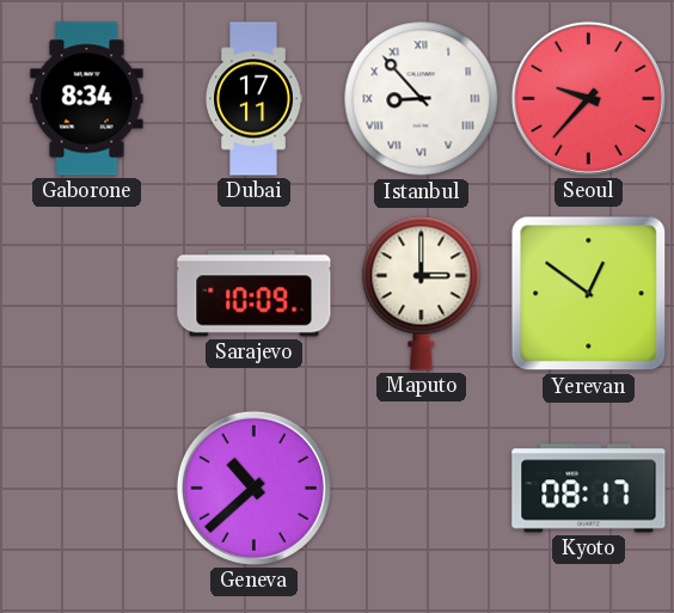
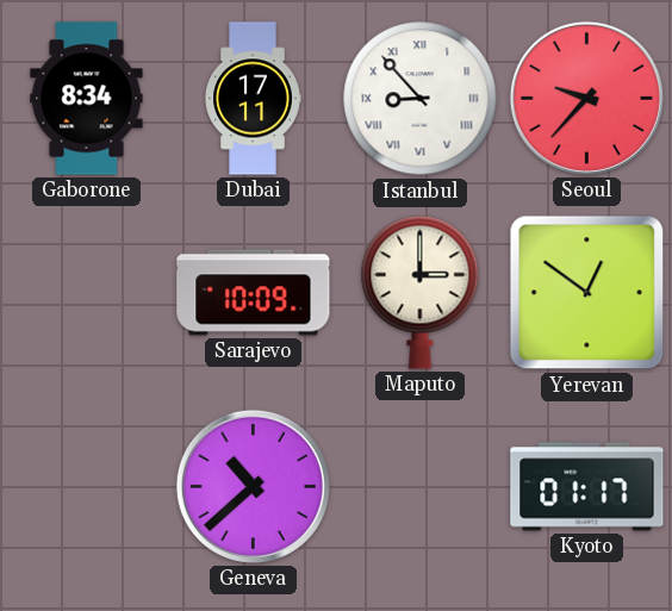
Kyoto: 08:17 -> 01:17
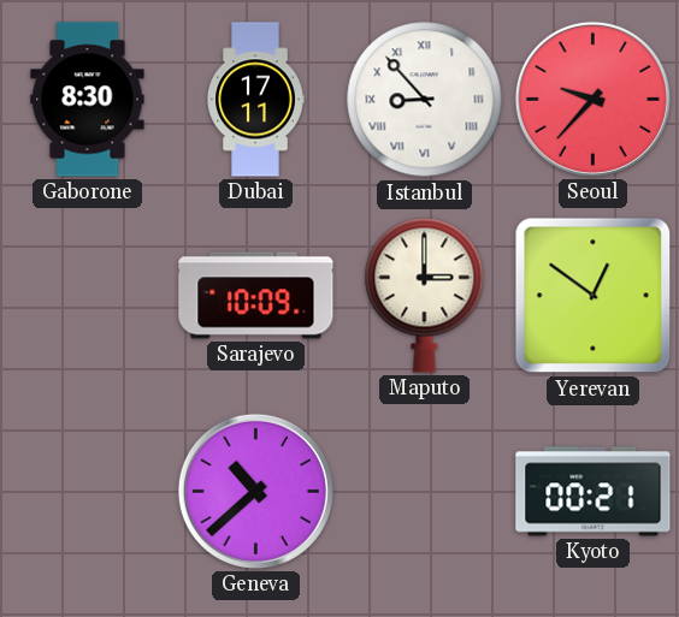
Gaborone: 8:34 -> 8:30
Kyoto: 01:17 -> 00:21
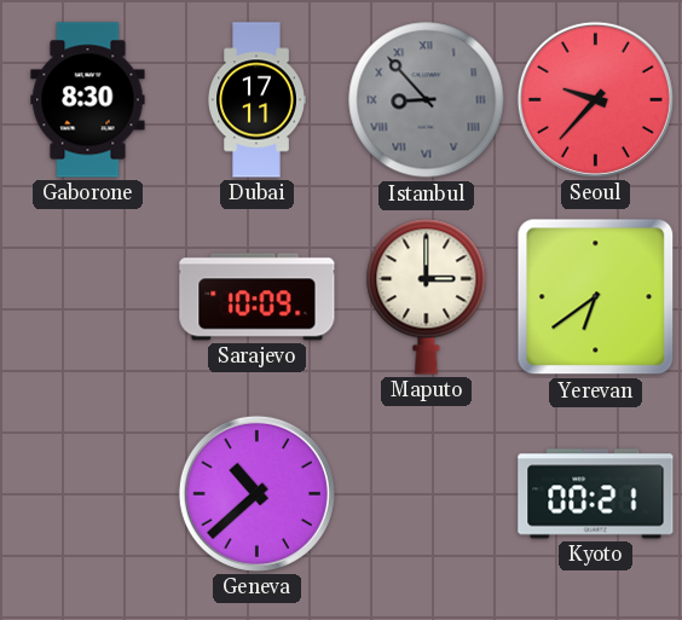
Istanbul dial: white -> grey
Yerevan: 12:51 -> 6:39
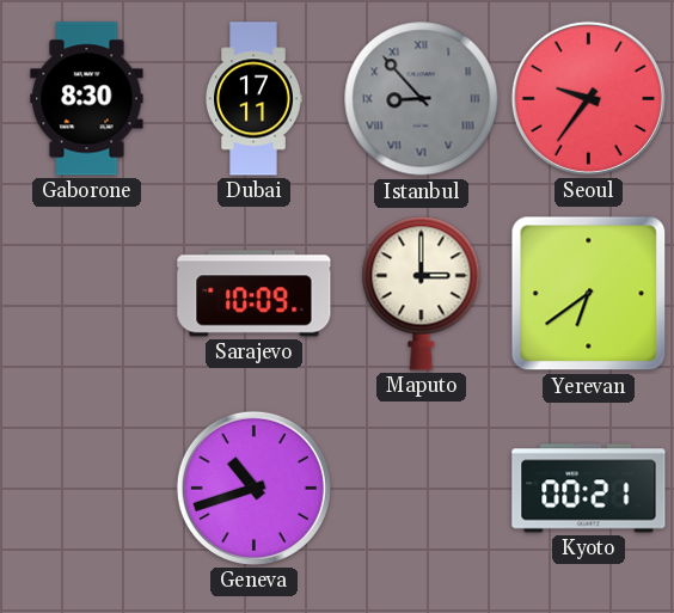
Seoul: 9:37 -> 9:36
Geneva: 10:38 -> 10:42
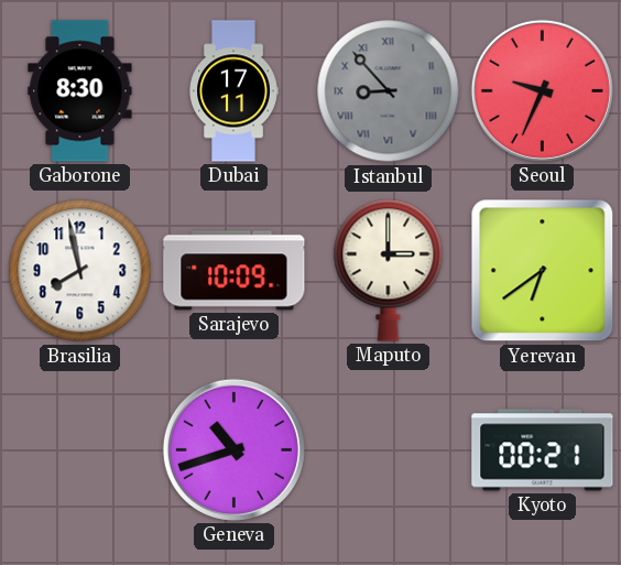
Seoul: 9:36 -> 9:34
Brasilia: none -> 7:58
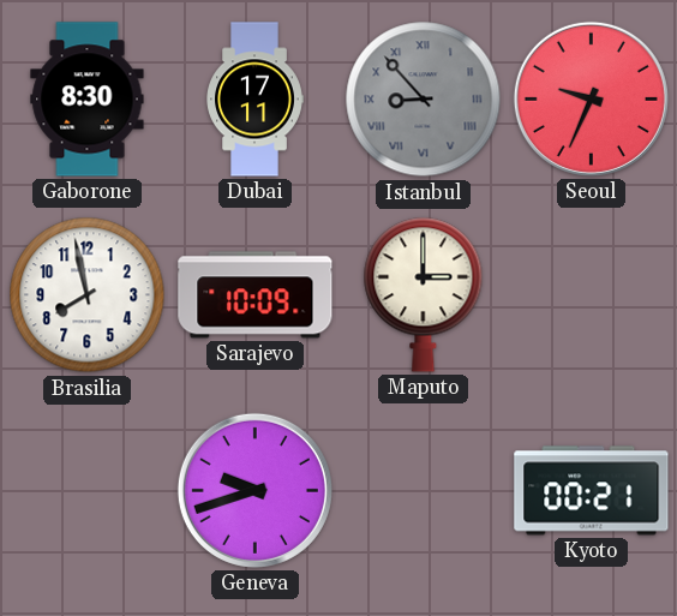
Yerevan: 6:39 -> none
Geneva: 10:42 -> 9:42
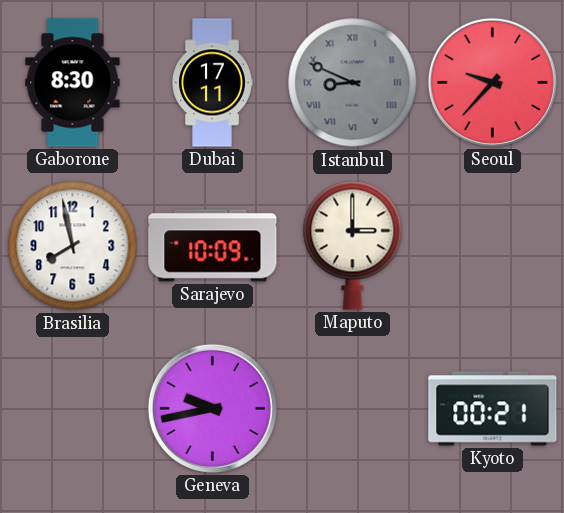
Istanbul: 8:53 -> 8:49
Seoul: 9:34 -> 9:37
Geneva: 9:42 -> 9:43
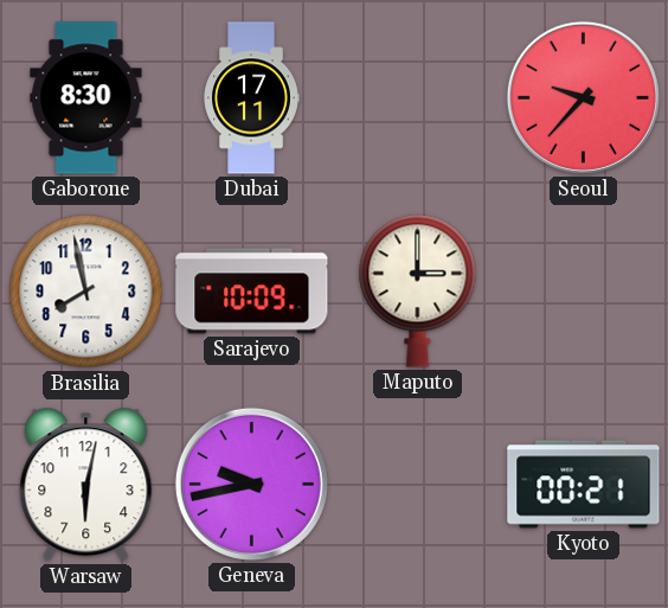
Istanbul: 8:49 -> none
Warsaw: none -> 6:02
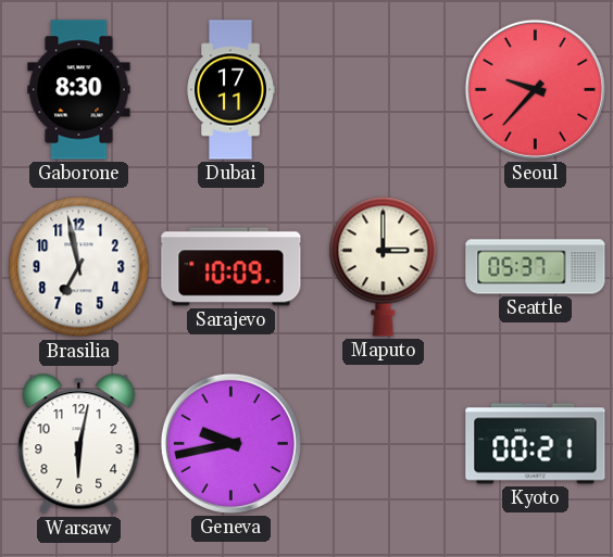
Brasilia: 7:58 -> 6:58
Seattle: none -> 05:37
